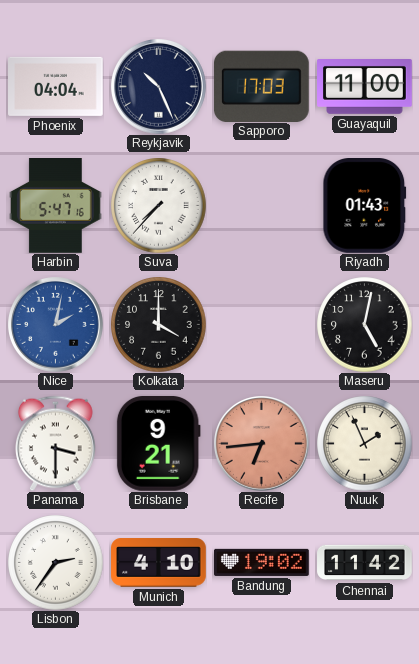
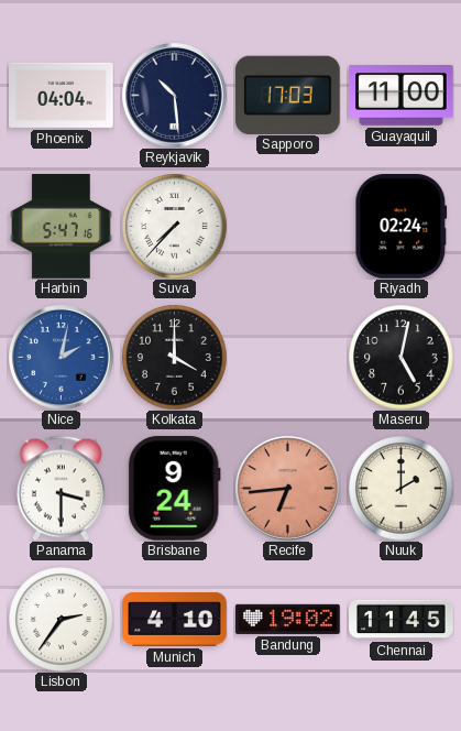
Reykjavik: 10:26 -> 10:29
Riyadh: 01:43 -> 02:24
Brisbane: 9:21 -> 9:24
Nuuk: 1:56 -> 2:00
Chennai: 11:42 -> 11:45
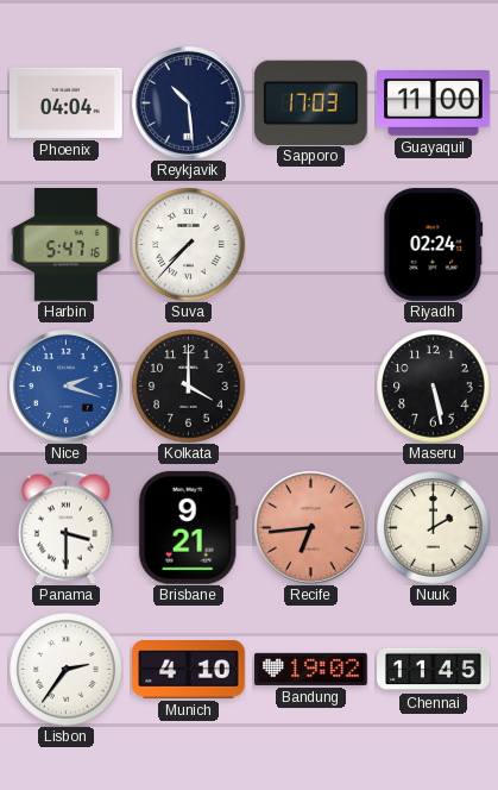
Nice: 2:02 -> 2:18
Maseru: 5:02 -> 5:28
Brisbane: 9:24 -> 9:21
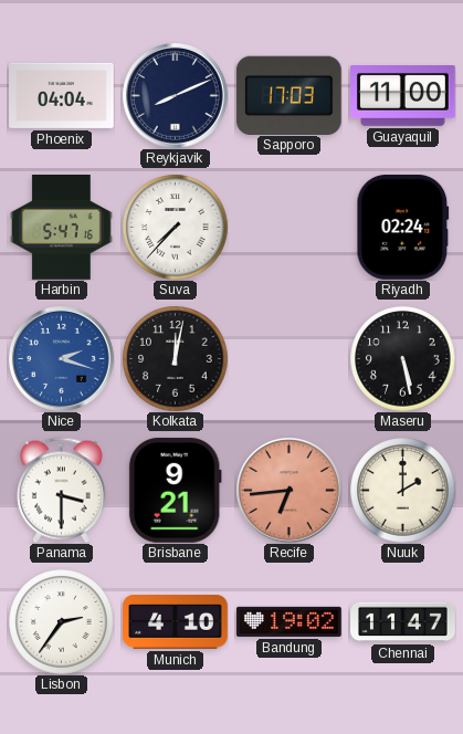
Reykjavik: 10:29 -> 8:11
Kolkata: 4:00 -> 12:02
Chennai: 11:45 -> 11:47
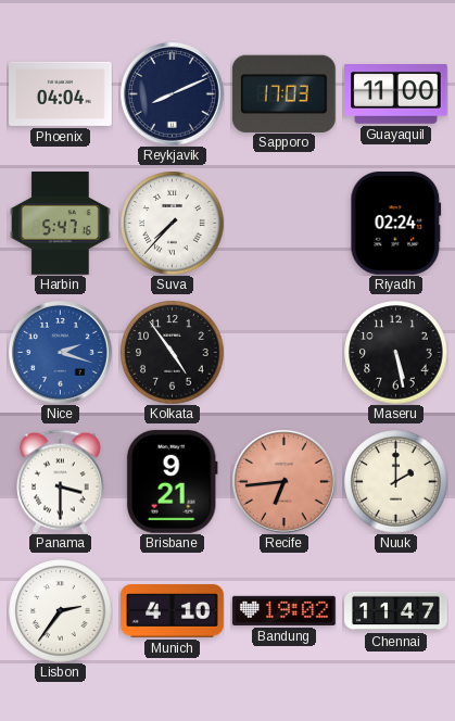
Kolkata: 12:02 -> 4:54
